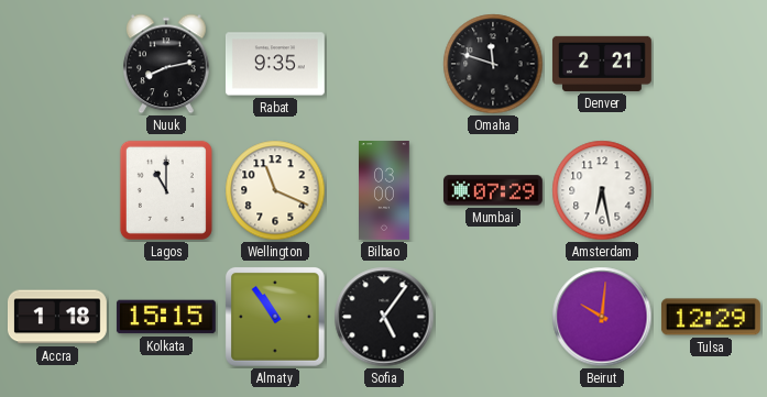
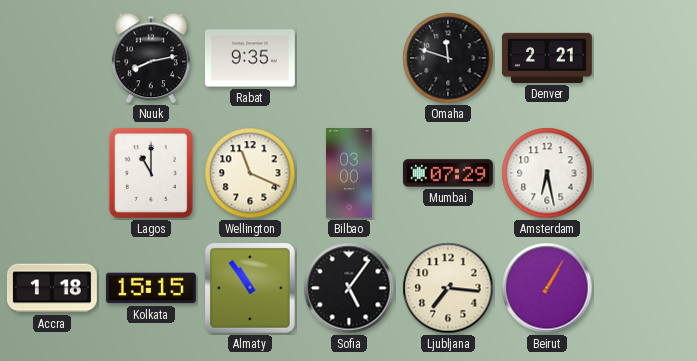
Ljubljana: none -> 7:16
Beirut: 10:01 -> 1:05
Tulsa: 12:29 -> none
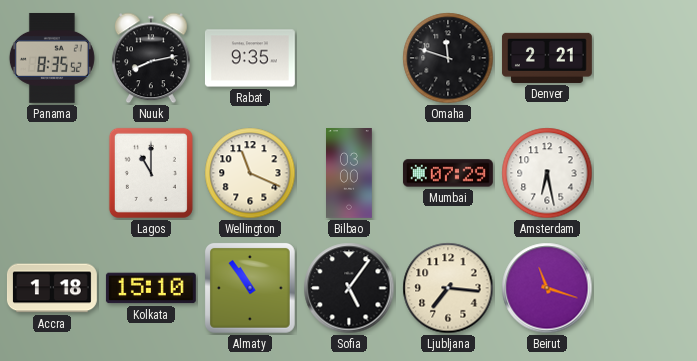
Panama: none -> 8:35
Kolkata: 15:15 -> 15:10
Beirut: 1:05 -> 11:18
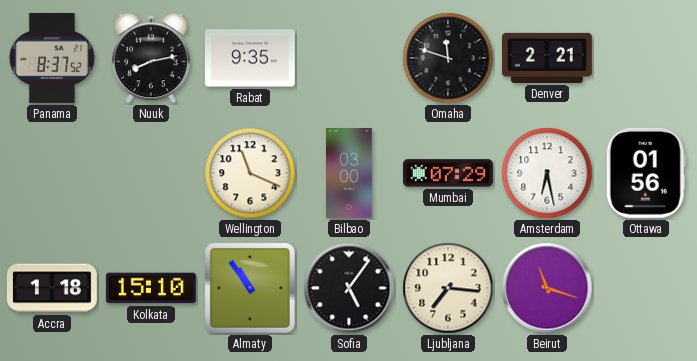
Panama: 8:35 -> 8:37
Lagos: 11:00 -> none
Ottawa: none -> 01:56
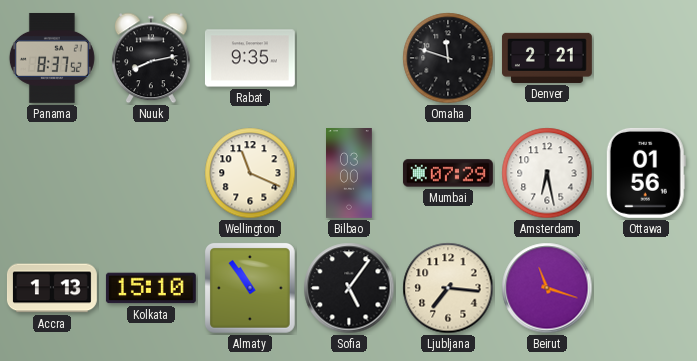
Accra: 1:18 -> 1:13
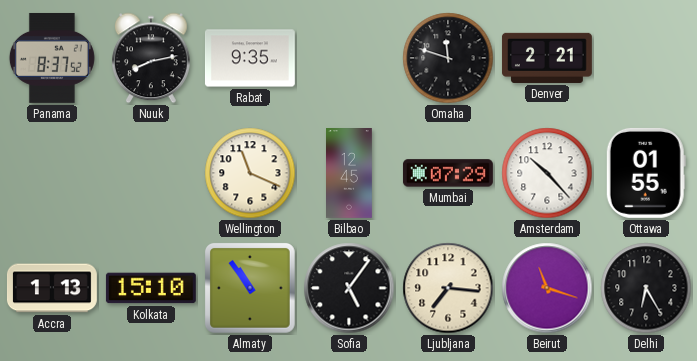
Bilbao: 03:00 -> 12:45
Amsterdam: 6:28 -> 10:23
Ottawa: 01:56 -> 01:55
Delhi: none -> 6:25
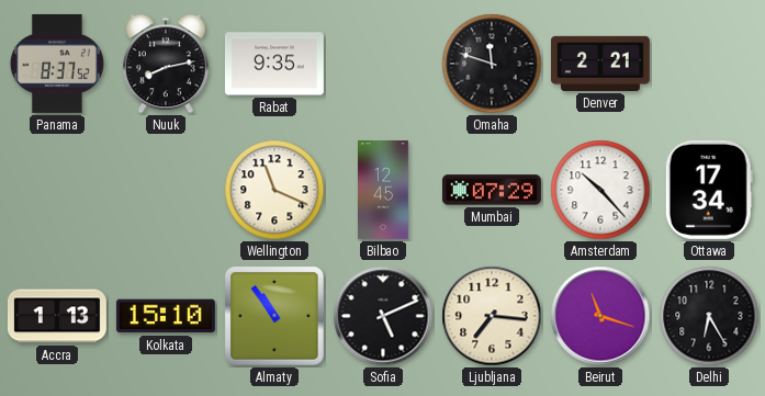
Ottawa: 01:55 -> 17:34
Sofia: 5:06 -> 5:11
